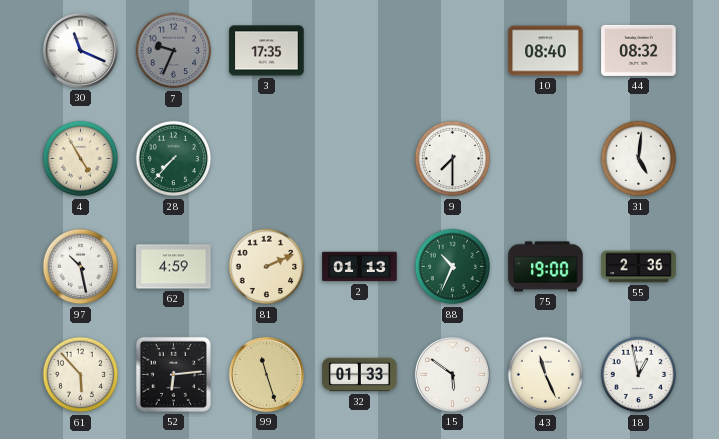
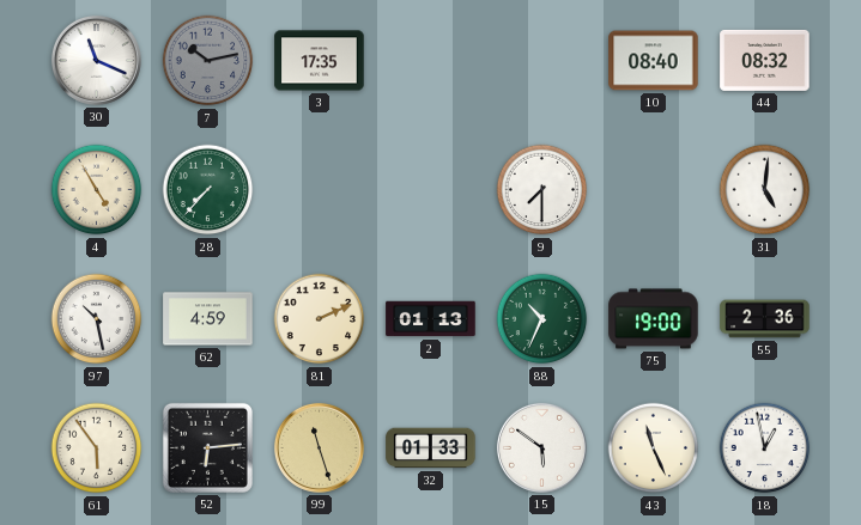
7: 9:34 -> 10:13
61: 5:53 -> 5:54
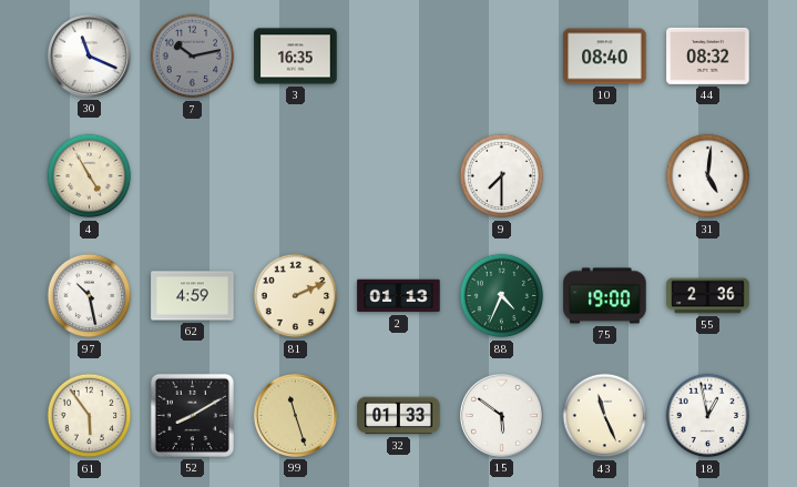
3: 17:35 -> 16:35
28: 7:37 -> none
88: 10:34 -> 4:34
52: 6:14 -> 8:10
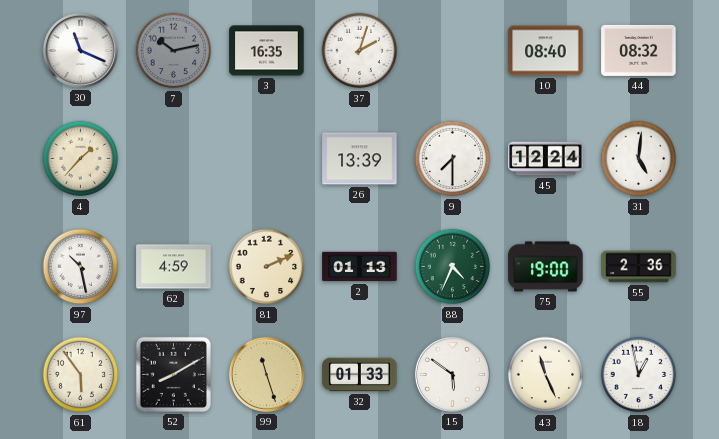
37: none -> 2:03
4: 4:55 -> 1:37
26: none -> 13:39
45: none -> 12:24
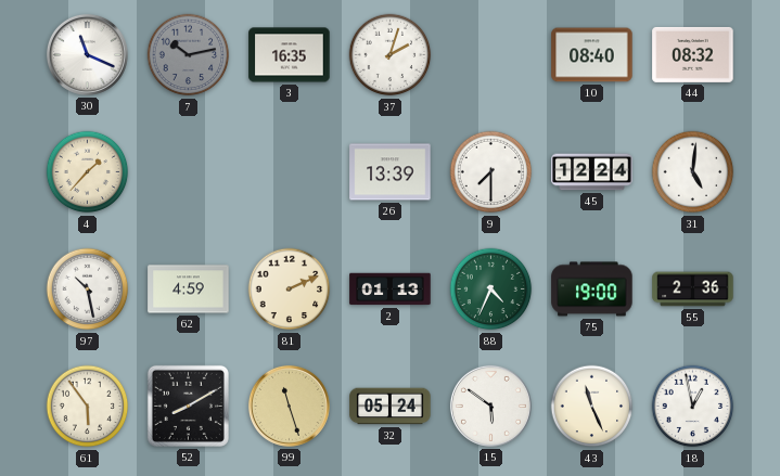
32: 01:33 -> 05:24
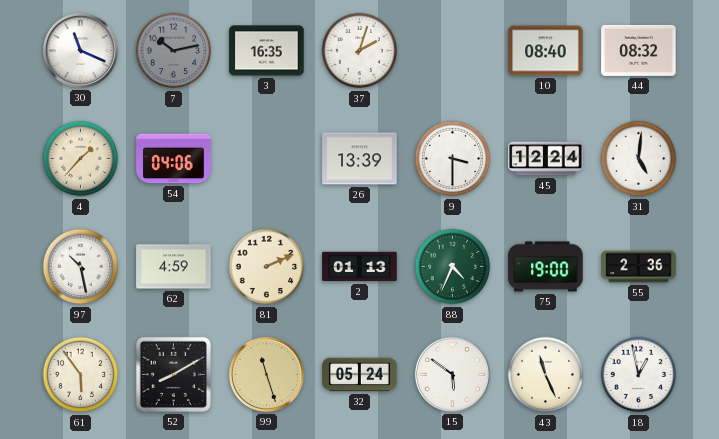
54: none -> 04:06
9: 7:30 -> 3:30
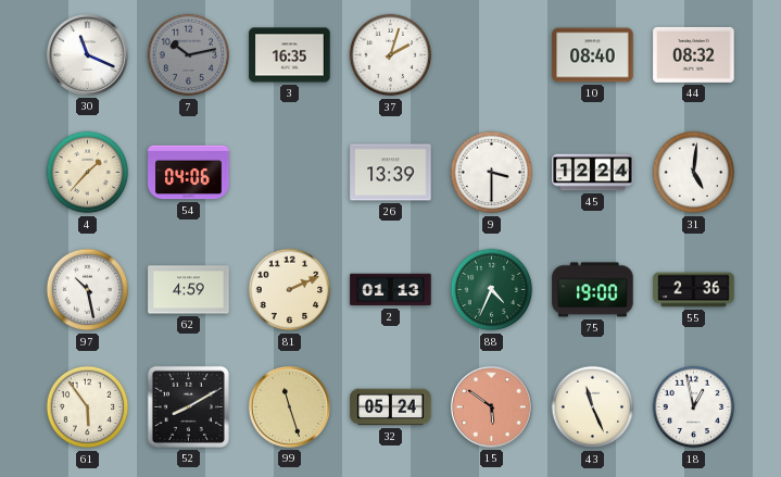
15 dial: white -> salmon
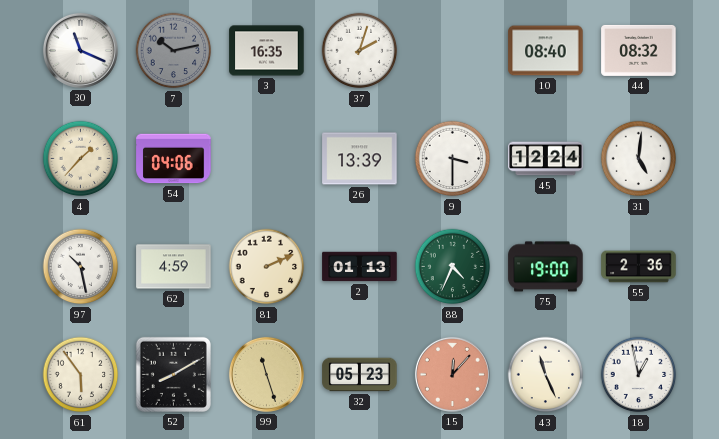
32: 05:24 -> 05:23
15: 5:51 -> 12:07
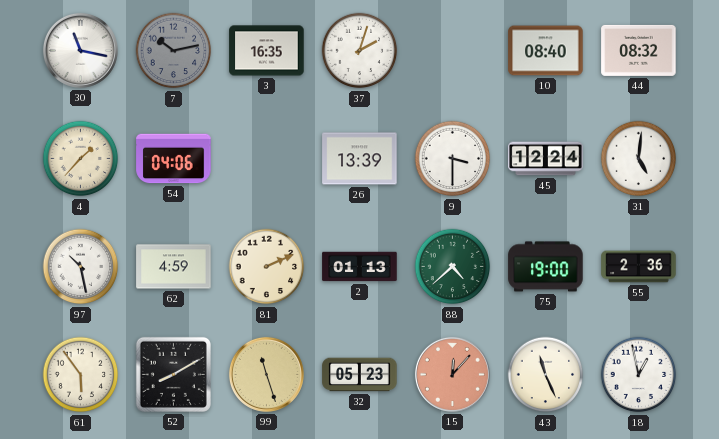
30: 11:19 -> 11:17
88: 4:34 -> 4:38
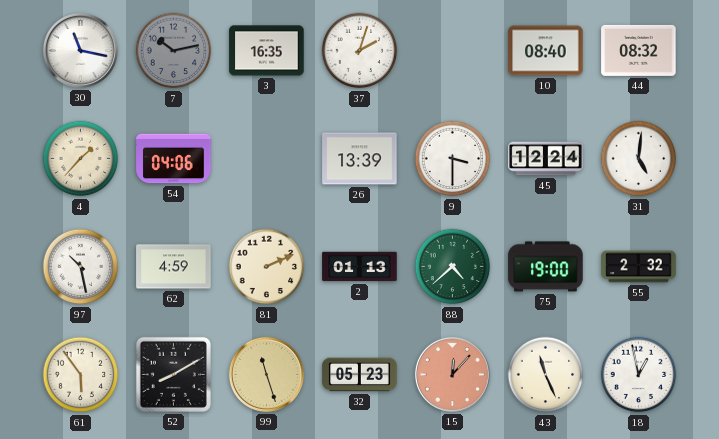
55: 2:36 -> 2:32
